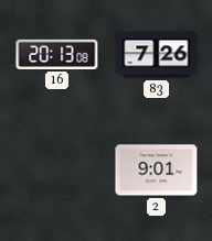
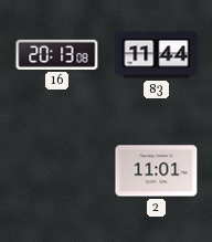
83: 7:26 -> 11:44
2: 9:01 -> 11:01
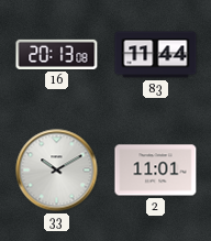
33: none -> 10:10
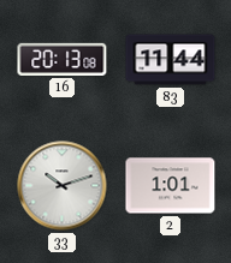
33: 10:10 -> 10:12
2: 11:01 -> 1:01
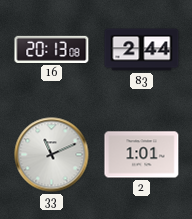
83: 11:44 -> 2:44
33: 10:12 -> 11:11
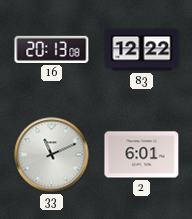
83: 2:44 -> 12:22
2: 1:01 -> 6:01
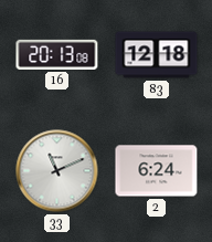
83: 12:22 -> 12:18
2: 6:01 -> 6:24
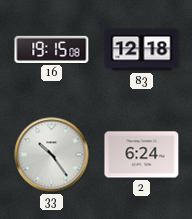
16: 20:13 -> 19:15
33: 11:11 -> 10:24
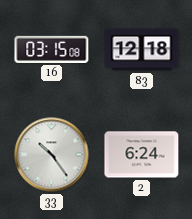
16: 19:15 -> 03:15
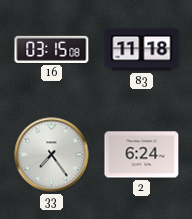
83: 12:18 -> 11:18
33: 10:24 -> 7:24
